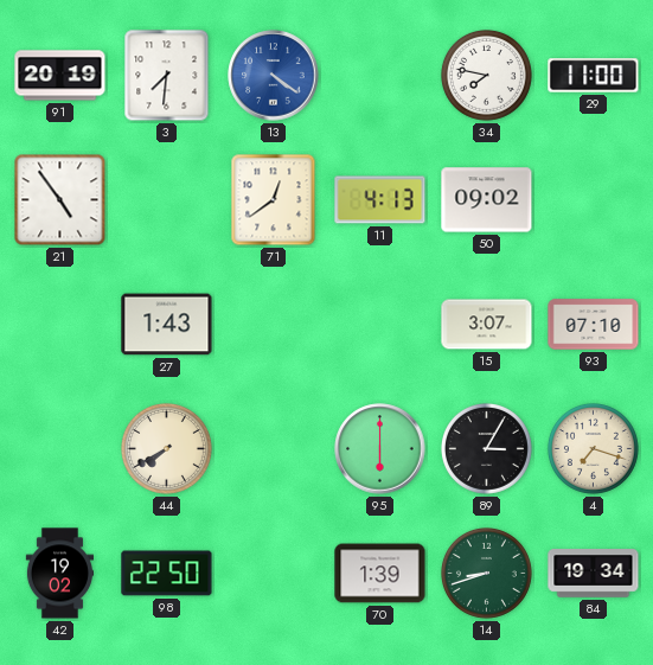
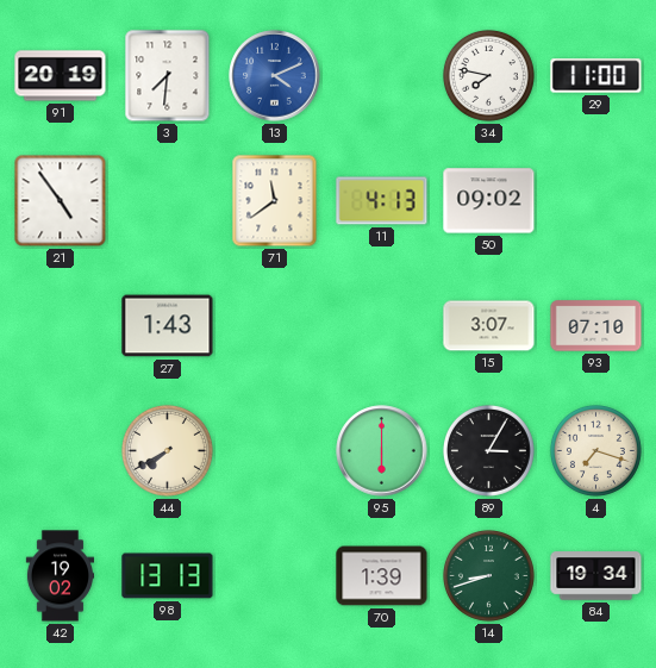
13: 4:21 -> 4:11
71: 12:39 -> 11:39
98: 22:50 -> 13:13
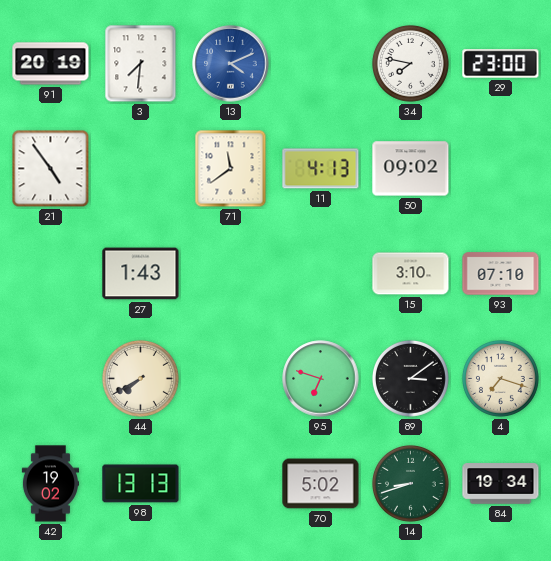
29: 11:00 -> 23:00
15: 3:07 -> 3:10
95: 6:00 -> 6:48
89: 3:05 -> 3:09
70: 1:39 -> 5:02
